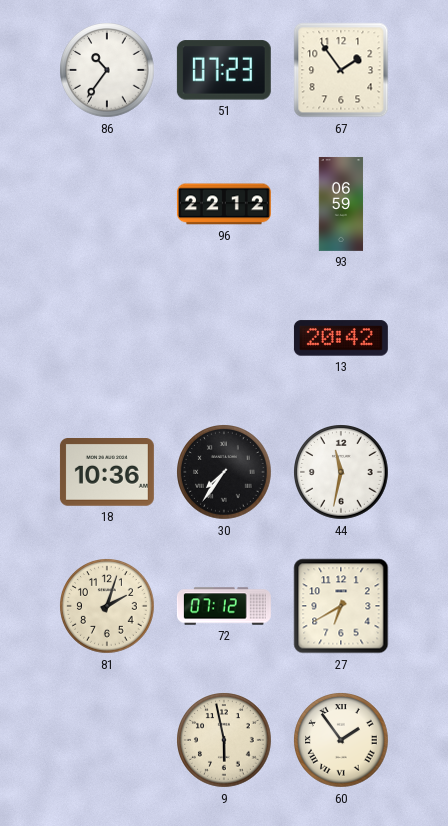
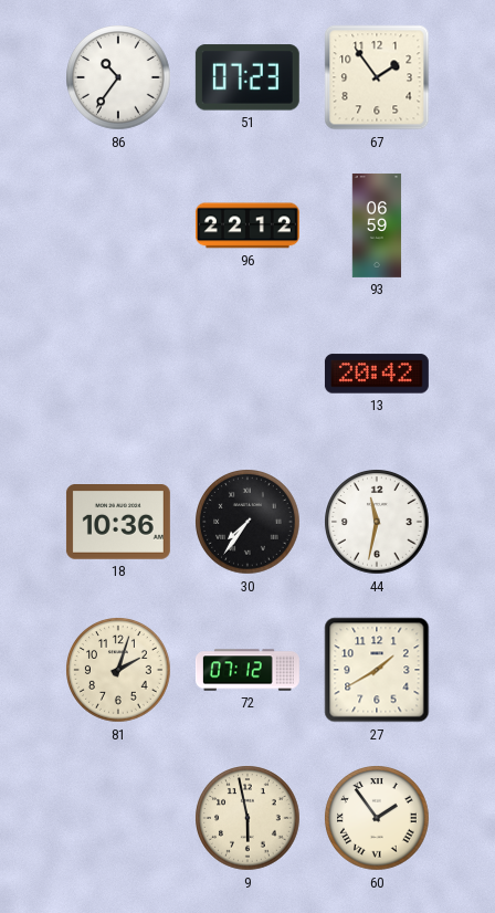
27: 6:40 -> 1:40
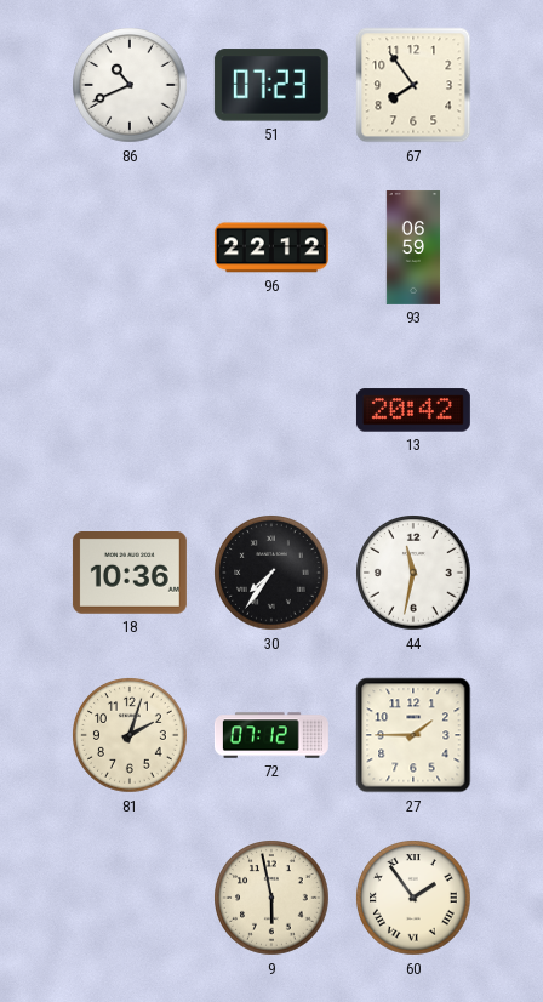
86: 10:36 -> 10:41
67: 1:54 -> 7:54
27: 1:40 -> 1:45
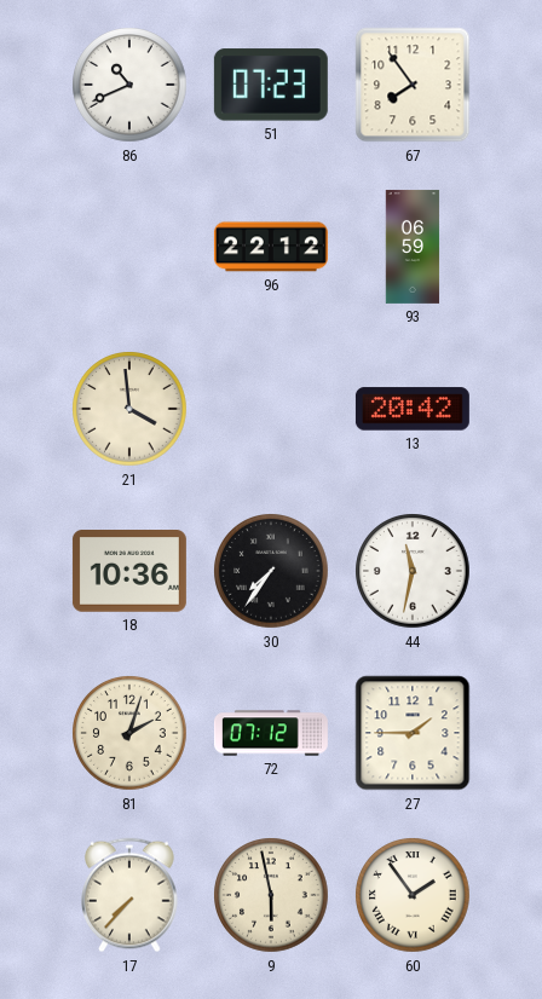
21: none -> 3:59
17: none -> 7:37
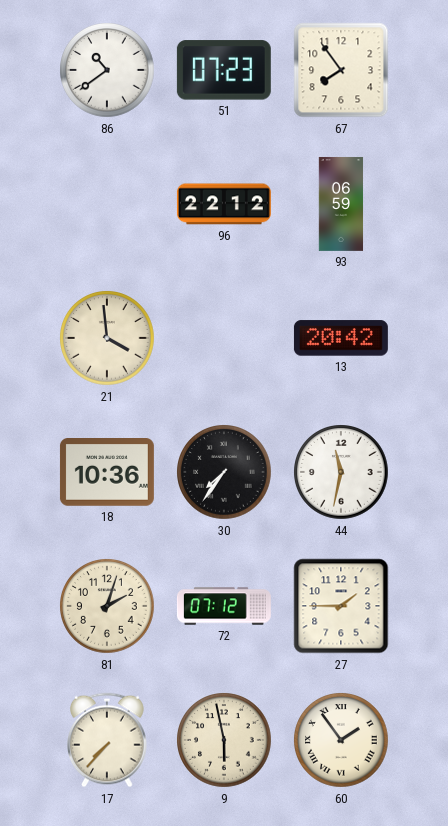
86: 10:41 -> 10:39
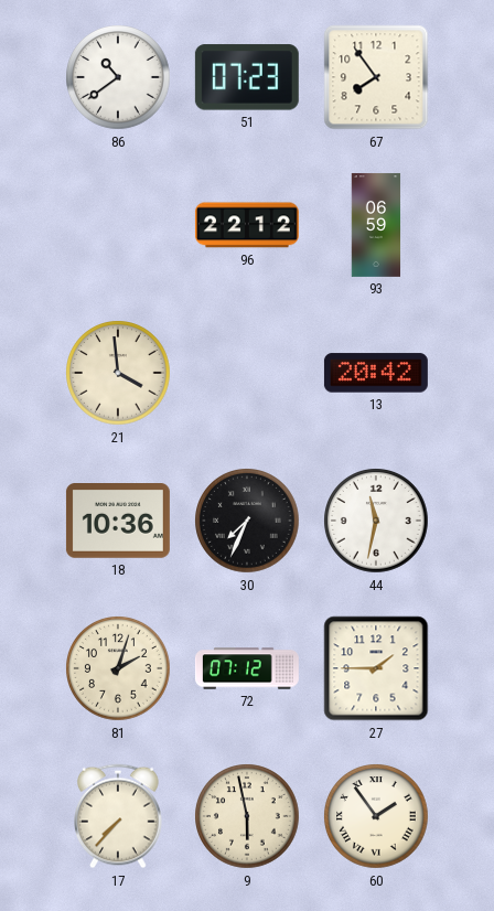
30: 7:36 -> 7:34
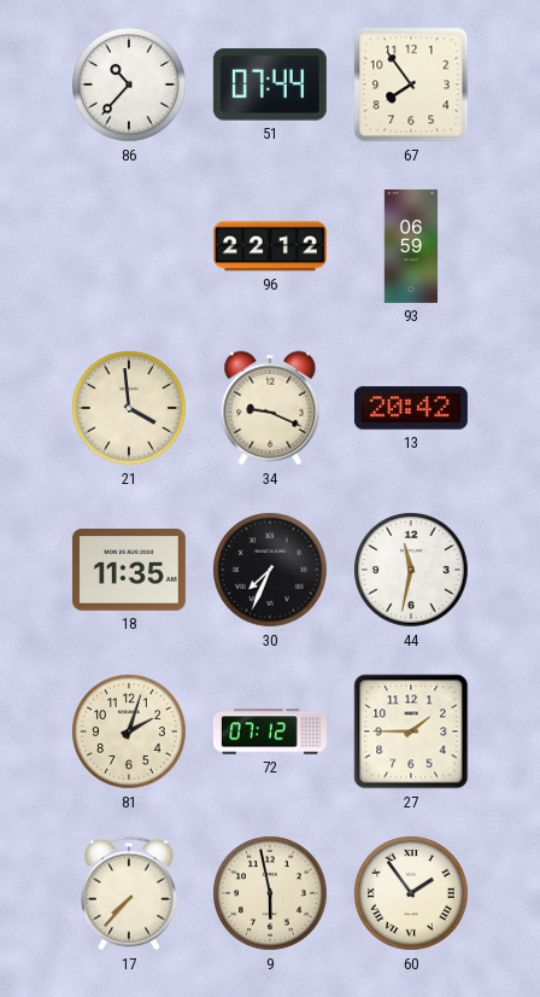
86: 10:39 -> 10:37
51: 07:23 -> 07:44
34: none -> 9:19
18: 10:36 -> 11:35
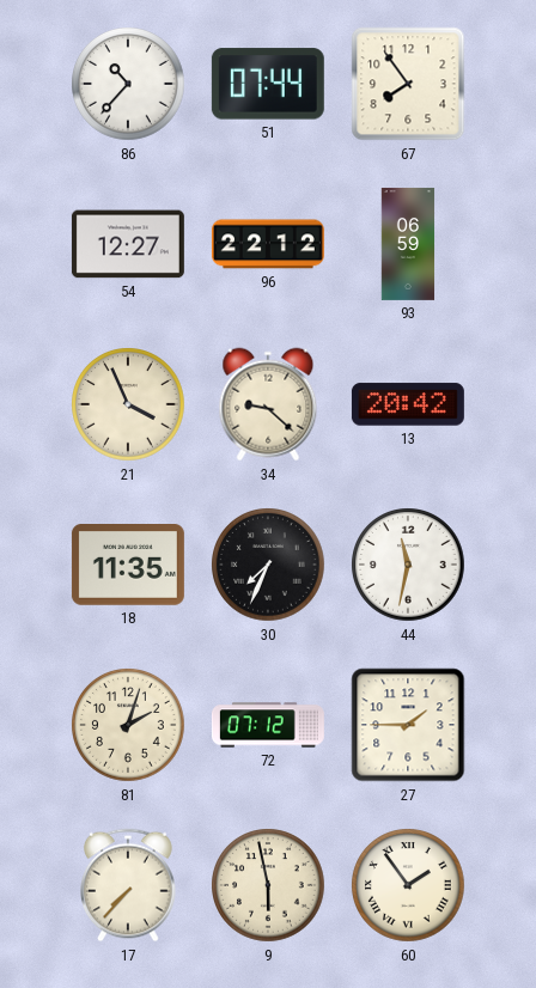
54: none -> 12:27
21: 3:59 -> 3:56
34: 9:19 -> 9:22
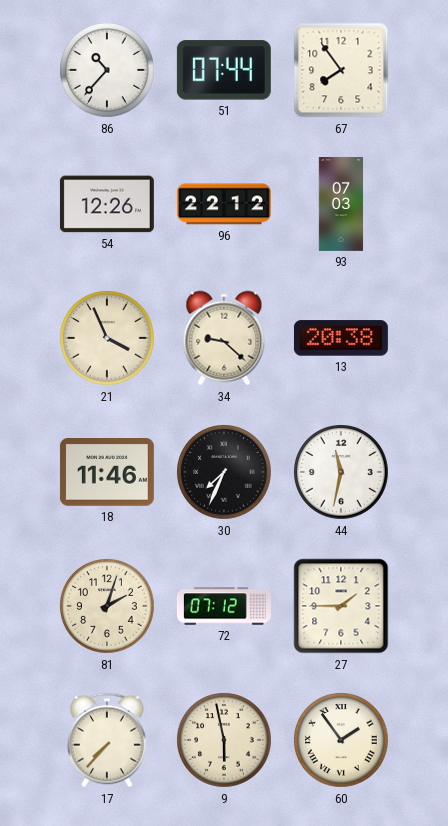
54: 12:27 -> 12:26
93: 06:59 -> 07:03
13: 20:42 -> 20:38
18: 11:35 -> 11:46
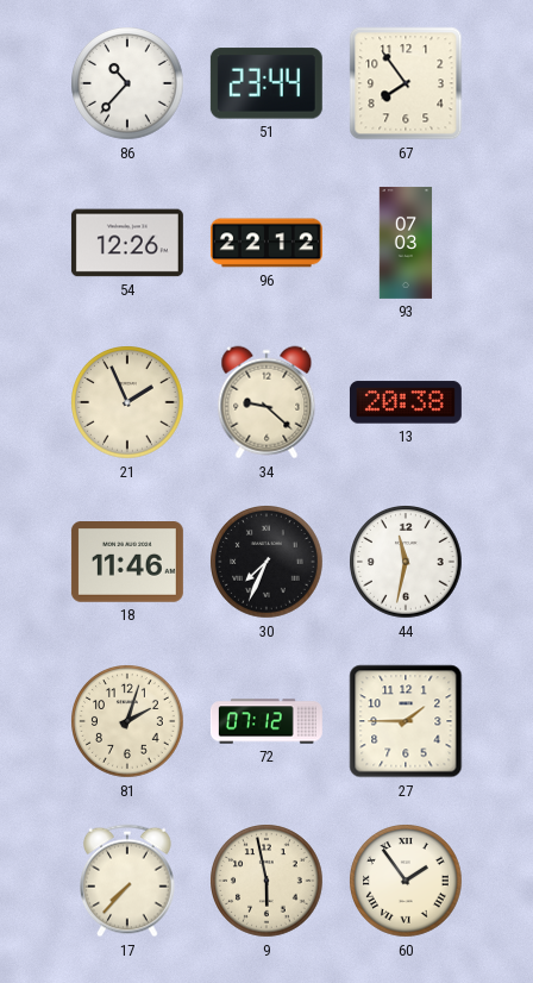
51: 07:44 -> 23:44
21: 3:56 -> 1:56
